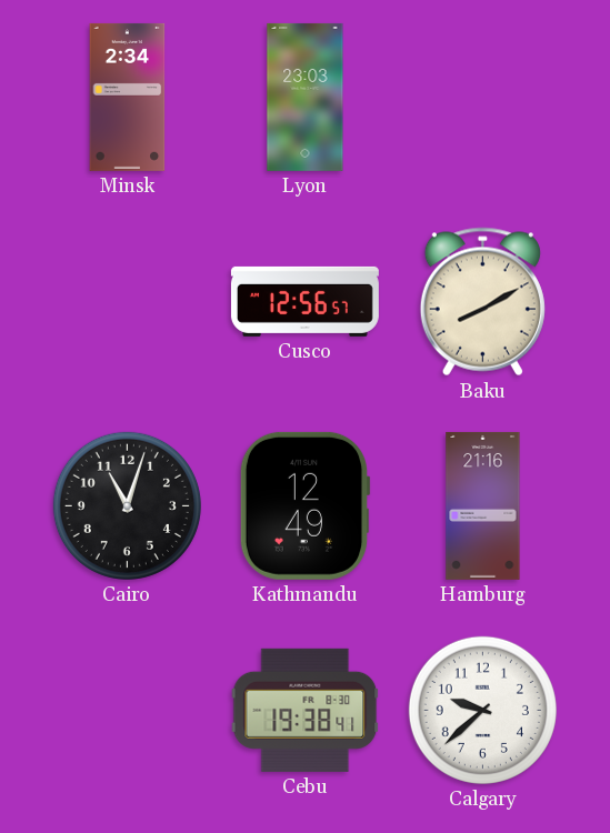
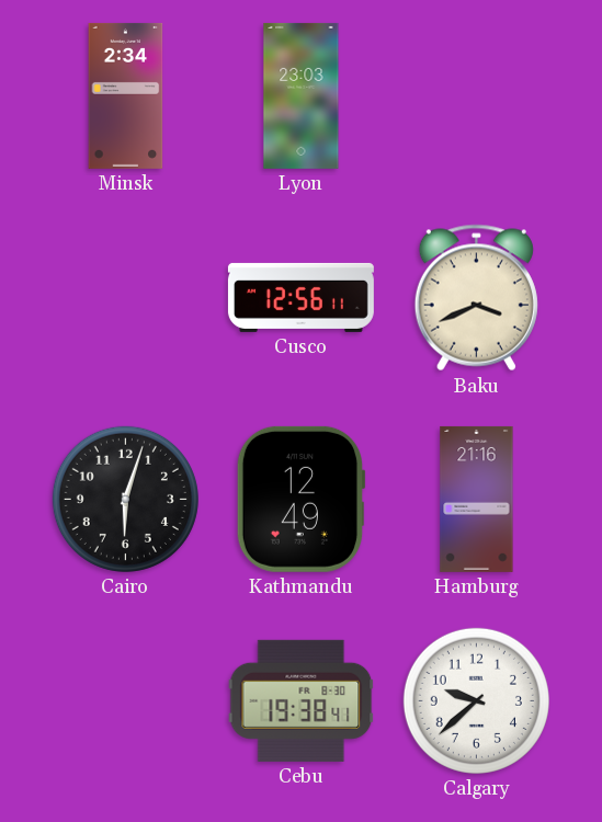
Cusco: 12:56:57 -> 12:56:11
Baku: 8:10 -> 3:41
Cairo: 11:03 -> 6:03
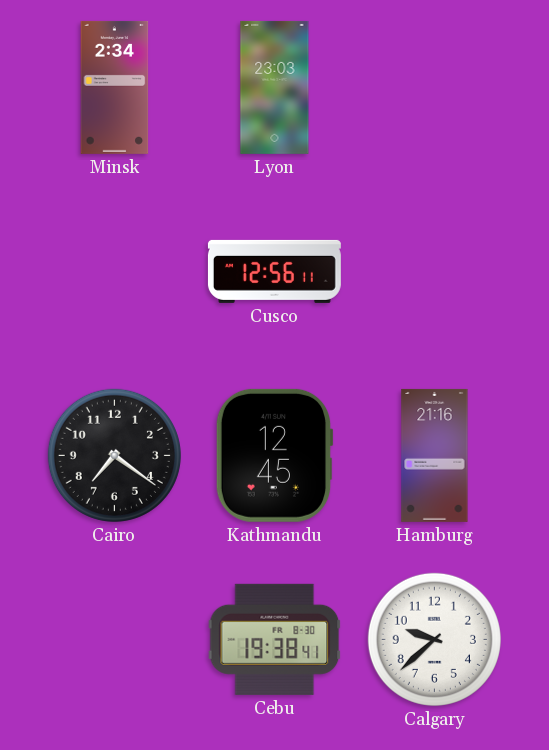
Baku: 3:41 -> none
Cairo: 6:03 -> 7:21
Kathmandu: 12:49 -> 12:45
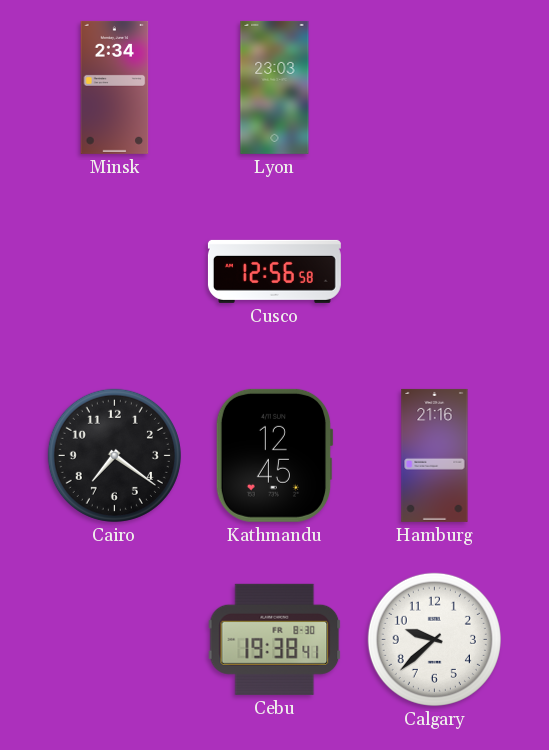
Cusco: 12:56:11 -> 12:56:58
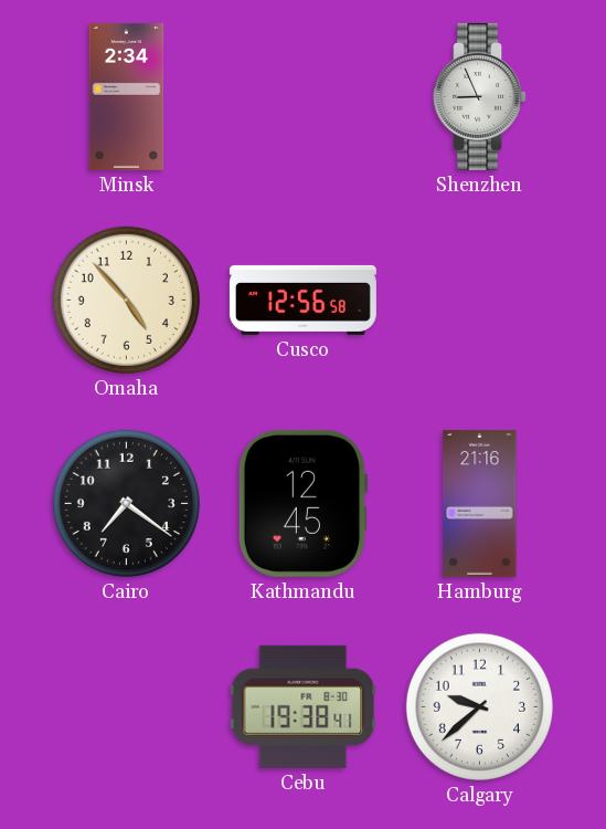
Lyon: 23:03 -> none
Shenzhen: none -> 8:56
Omaha: none -> 4:53
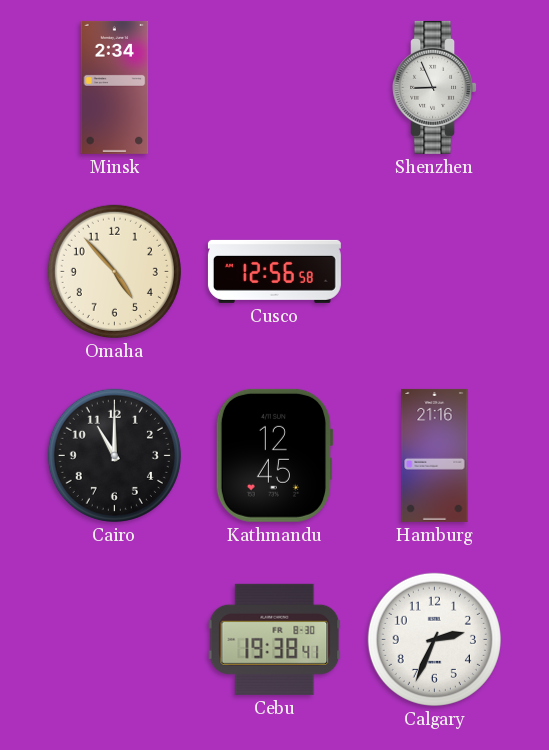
Cairo: 7:21 -> 11:00
Calgary: 9:38 -> 2:34
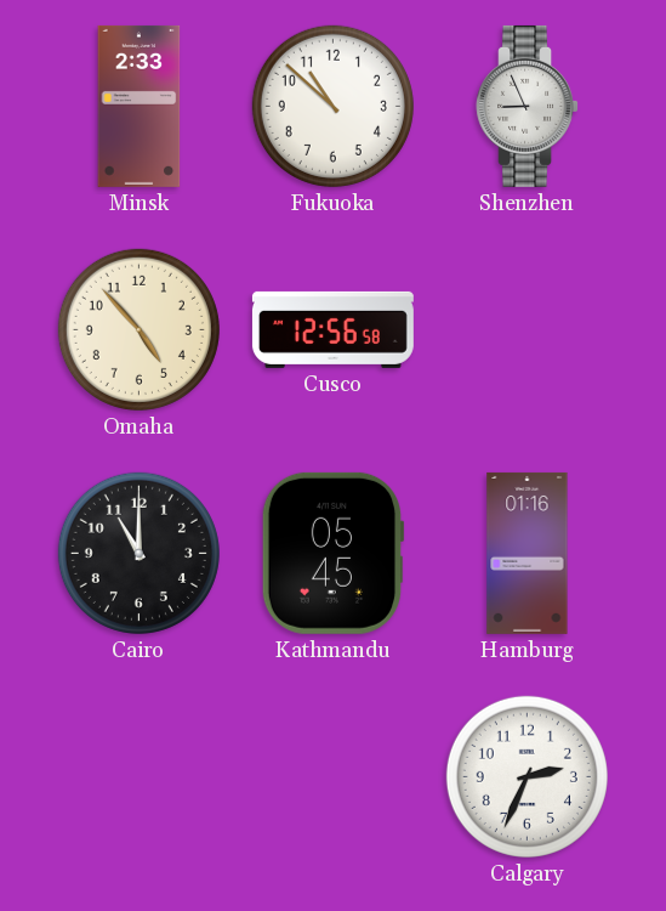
Minsk: 2:34 -> 2:33
Fukuoka: none -> 10:52
Kathmandu: 12:45 -> 05:45
Hamburg: 21:16 -> 01:16
Cebu: 19:38 -> none
